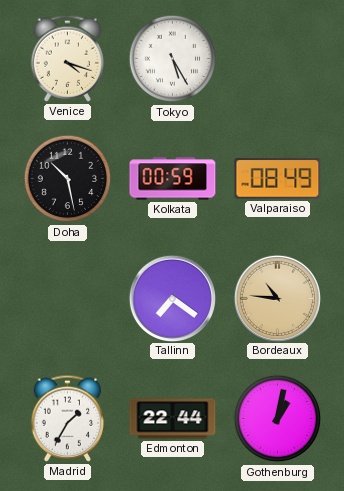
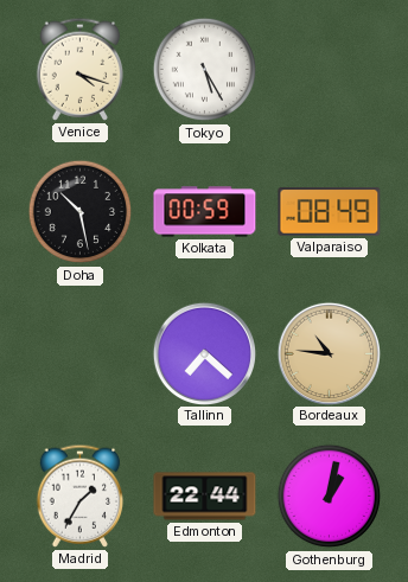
Tallinn: 7:21 -> 7:22
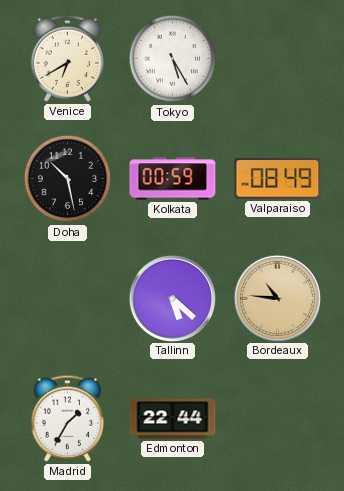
Venice: 4:18 -> 6:40
Tallinn: 7:22 -> 5:22
Gothenburg: 1:02 -> none
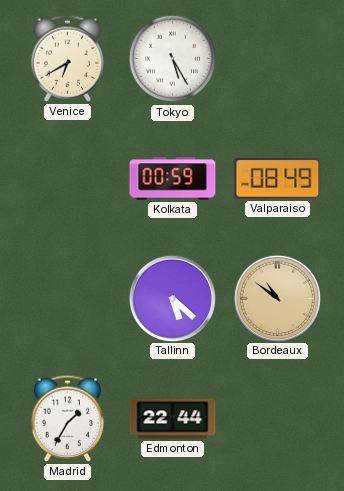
Doha: 10:28 -> none
Bordeaux: 10:46 -> 10:51
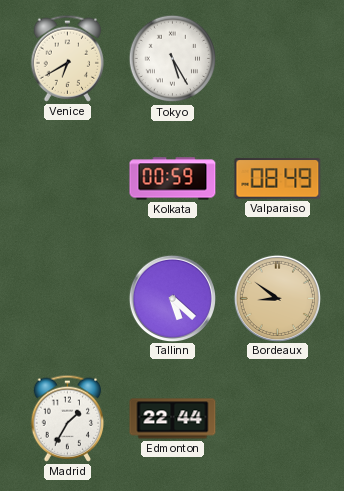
Bordeaux: 10:51 -> 8:51
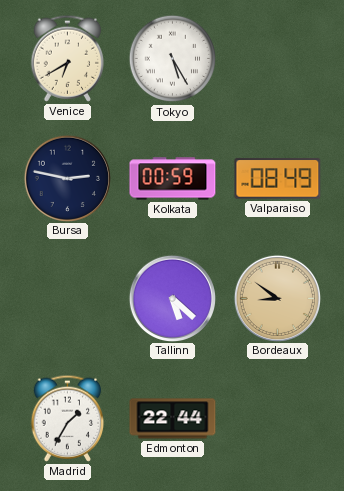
Bursa: none -> 2:47
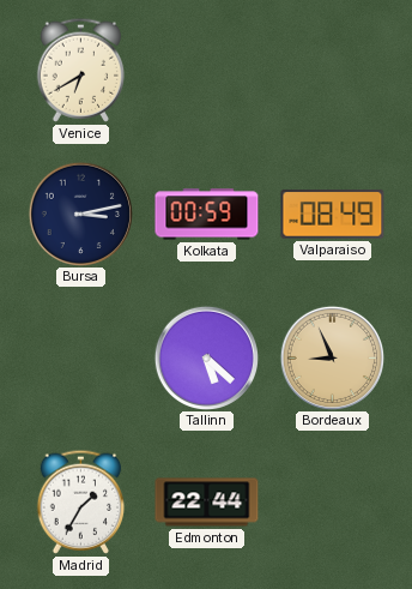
Tokyo: 5:25 -> none
Bursa: 2:47 -> 3:13
Bordeaux: 8:51 -> 8:56
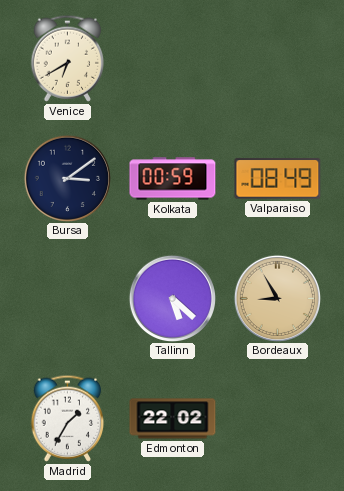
Bursa: 3:13 -> 3:09
Bordeaux: 8:56 -> 8:55
Edmonton: 22:44 -> 22:02
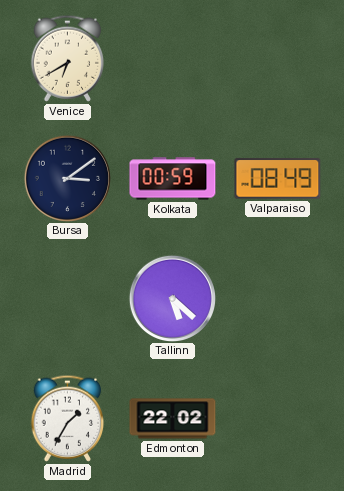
Bordeaux: 8:55 -> none
